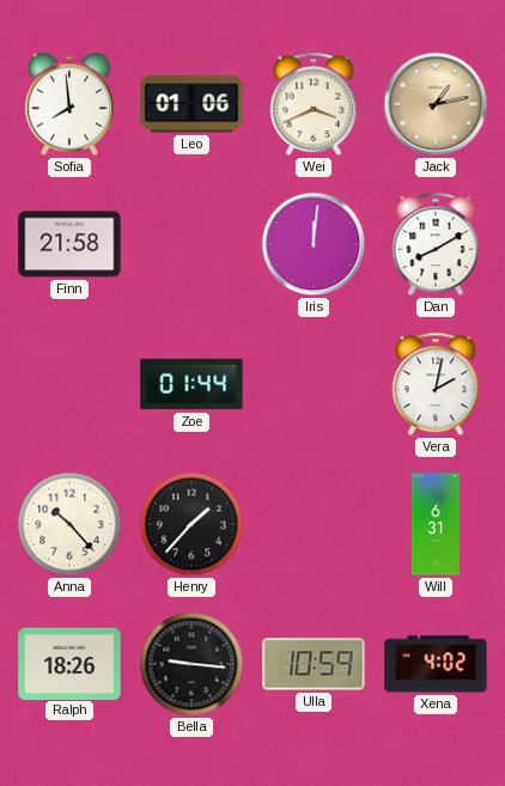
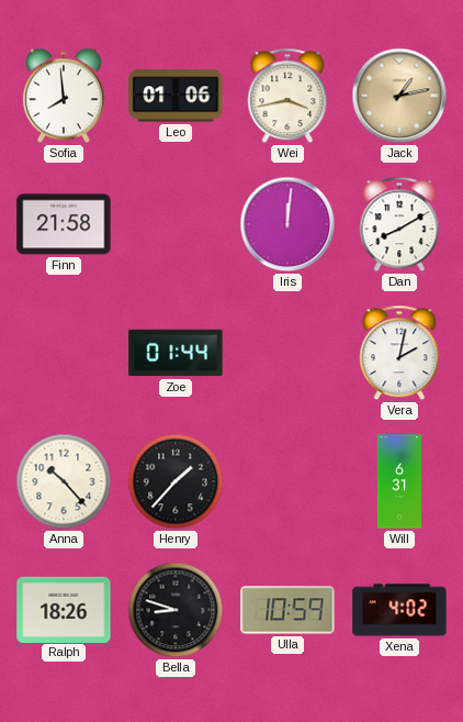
Wei: 3:41 -> 3:43
Bella: 9:16 -> 8:48
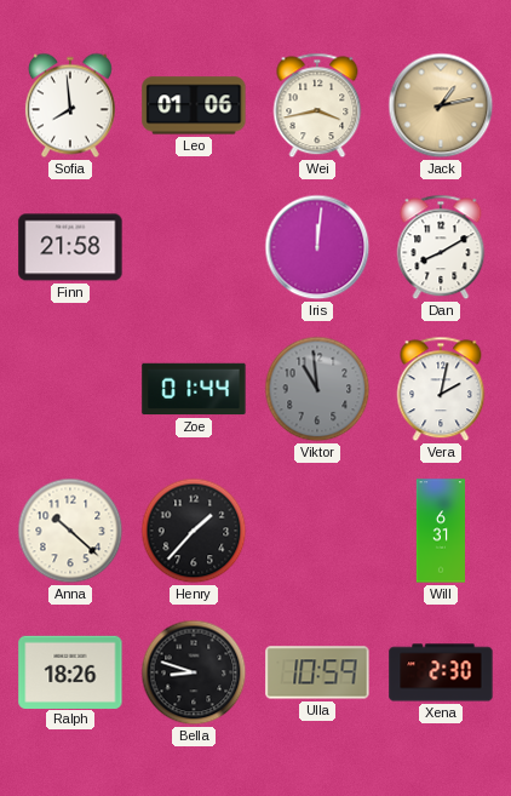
Viktor: none -> 10:59
Anna: 10:23 -> 10:22
Xena: 4:02 -> 2:30
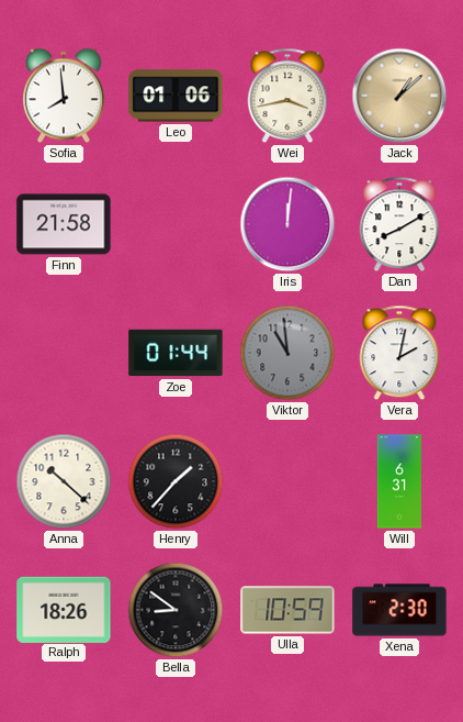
Jack: 1:13 -> 1:08
Bella: 8:48 -> 8:51
